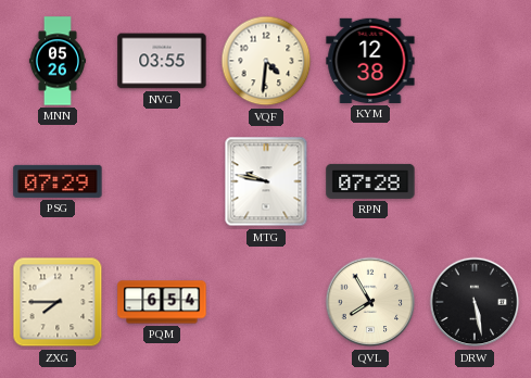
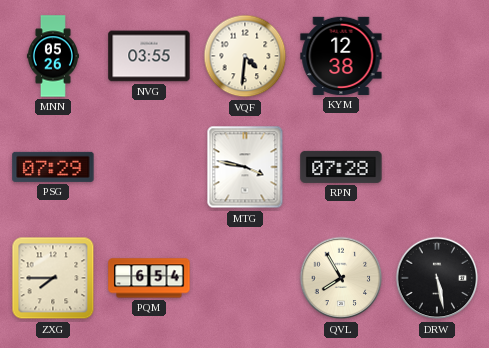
MTG: 9:47 -> 3:47
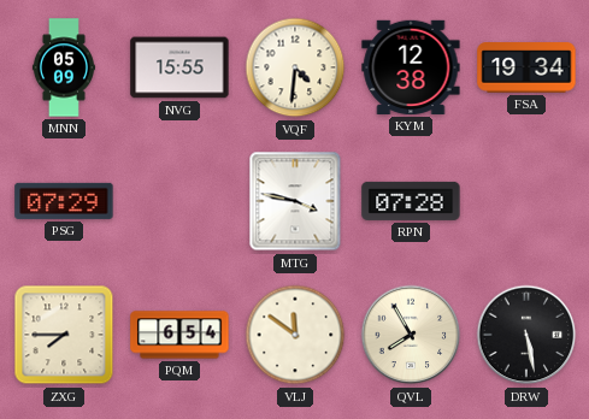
MNN: 05:26 -> 05:09
NVG: 03:55 -> 15:55
FSA: none -> 19:34
VLJ: none -> 11:51
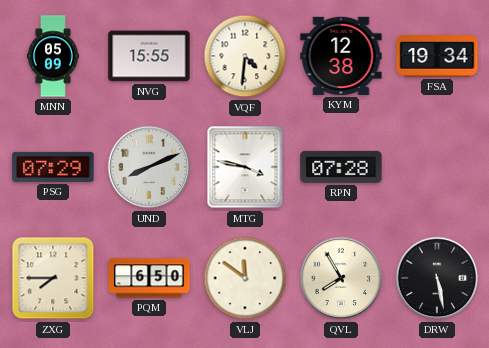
UND: none -> 8:11
PQM: 6:54 -> 6:50
